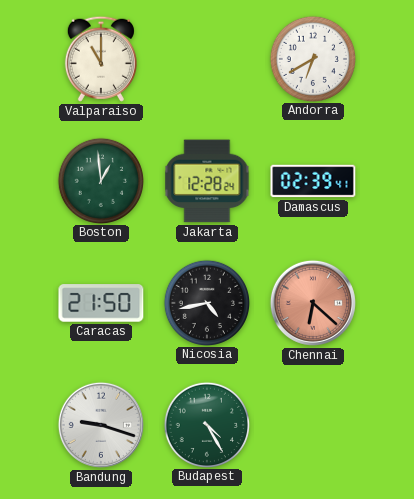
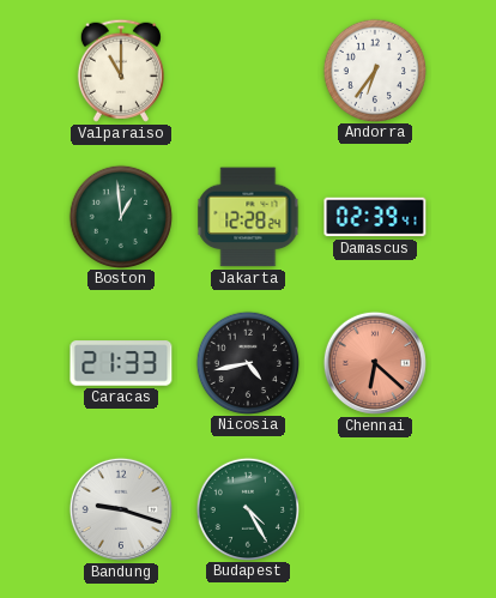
Andorra: 6:40 -> 6:36
Caracas: 21:50 -> 21:33
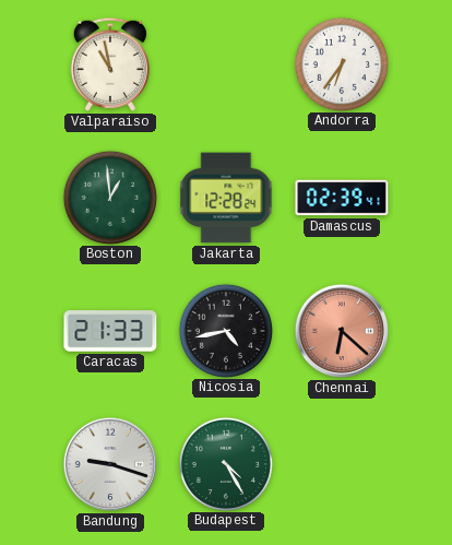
Valparaiso: 11:00 -> 10:58
